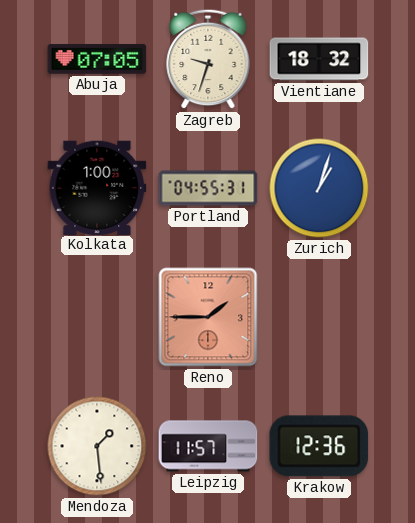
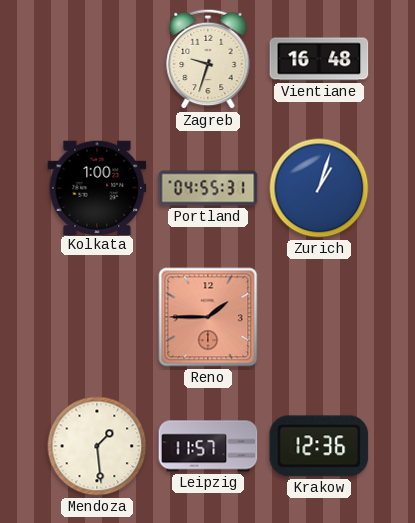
Abuja: 07:05 -> none
Vientiane: 18:32 -> 16:48
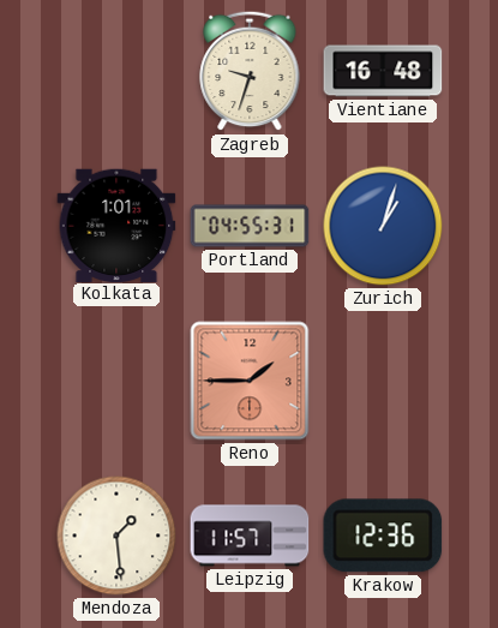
Kolkata: 1:00 -> 1:01
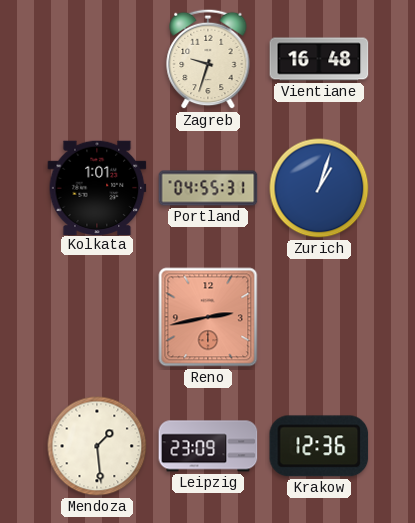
Reno: 1:45 -> 2:43
Leipzig: 11:57 -> 23:09
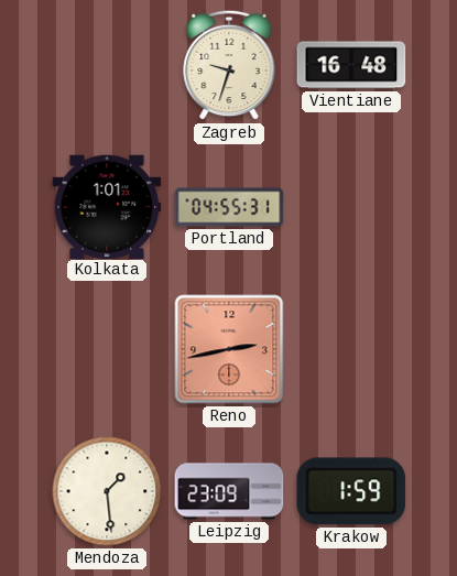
Zurich: 1:03 -> none
Krakow: 12:36 -> 1:59
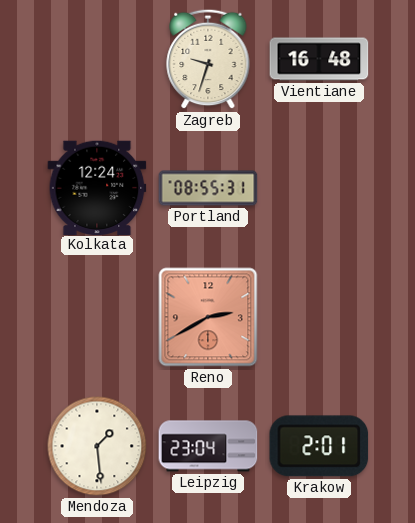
Kolkata: 1:01 -> 12:24
Portland: 04:55 -> 08:55
Reno: 2:43 -> 2:40
Leipzig: 23:09 -> 23:04
Krakow: 1:59 -> 2:01
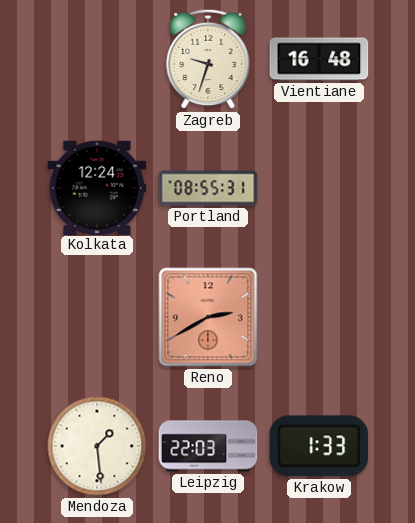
Leipzig: 23:04 -> 22:03
Krakow: 2:01 -> 1:33
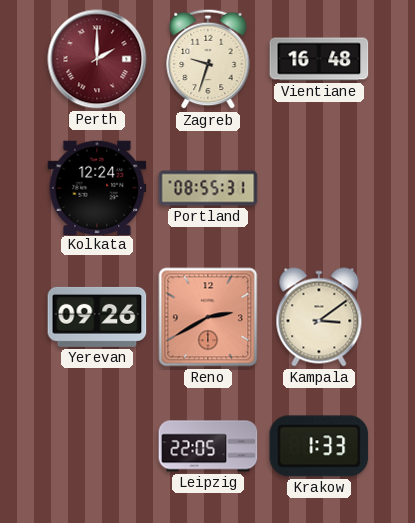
Perth: none -> 2:00
Yerevan: none -> 09:26
Kampala: none -> 3:09
Mendoza: 1:29 -> none
Leipzig: 22:03 -> 22:05
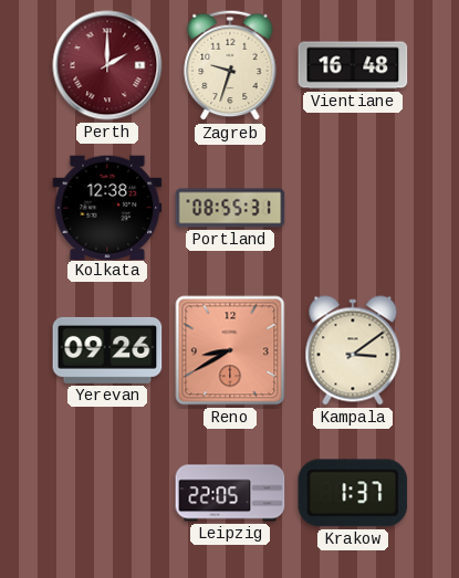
Kolkata: 12:24 -> 12:38
Reno: 2:40 -> 8:40
Krakow: 1:33 -> 1:37
